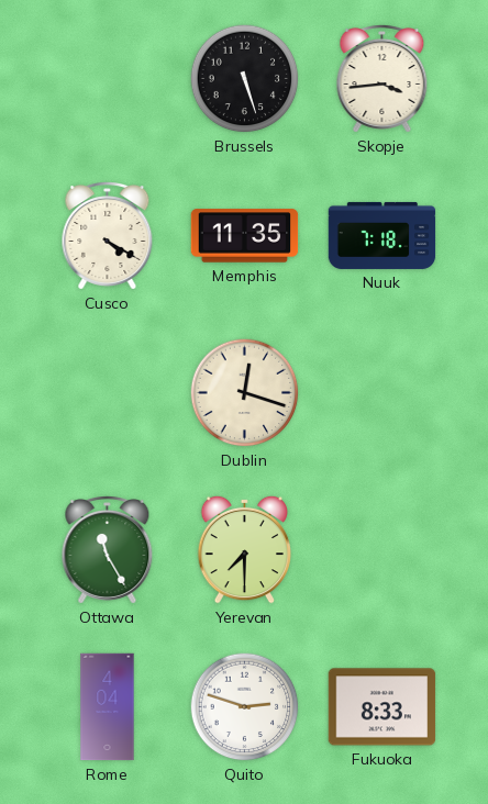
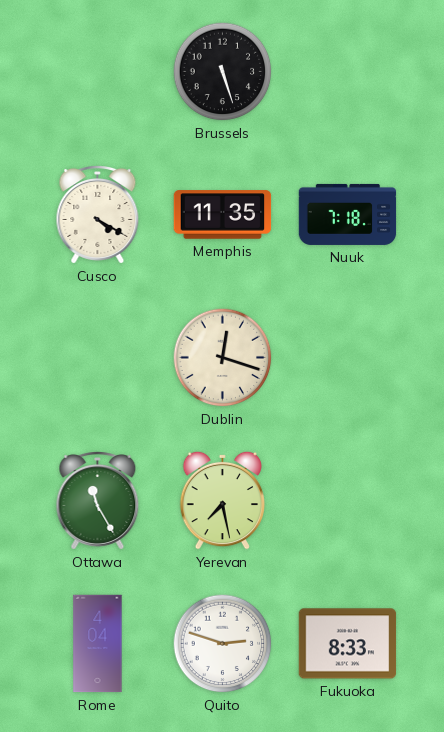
Skopje: 3:44 -> none
Yerevan: 7:30 -> 7:28
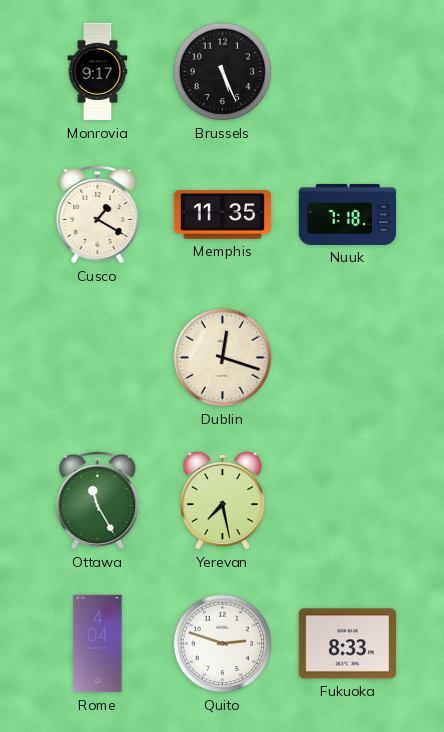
Monrovia: none -> 9:17
Brussels: 5:27 -> 5:26
Cusco: 4:20 -> 1:20
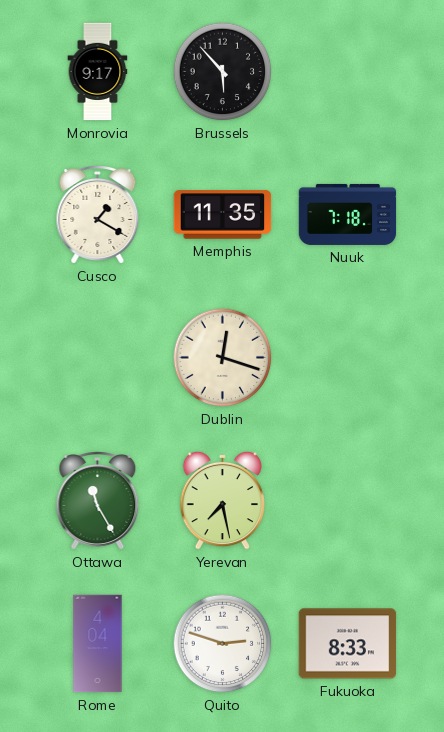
Brussels: 5:26 -> 5:53
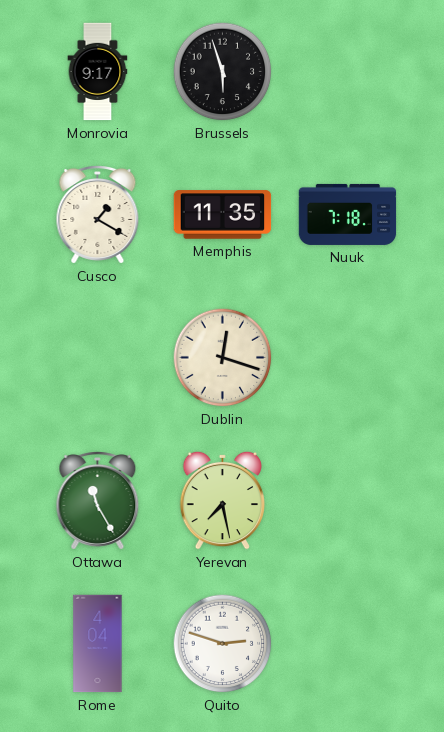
Brussels: 5:53 -> 5:57
Fukuoka: 8:33 -> none
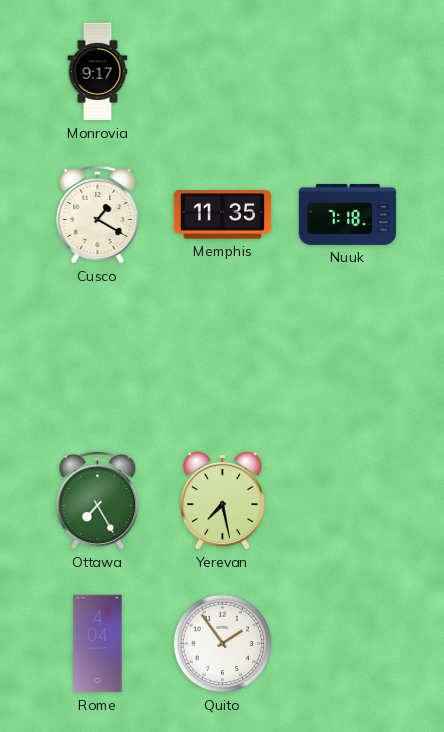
Brussels: 5:57 -> none
Dublin: 12:18 -> none
Ottawa: 11:25 -> 7:25
Quito: 2:48 -> 1:54
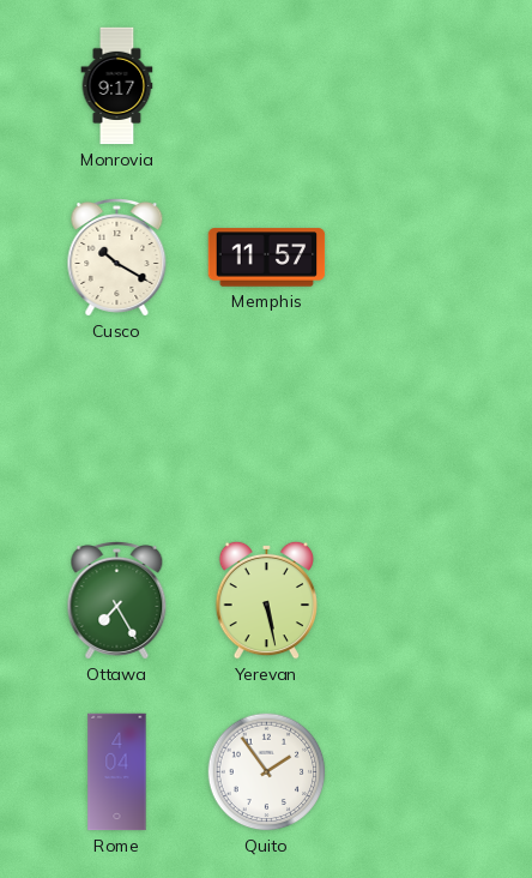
Cusco: 1:20 -> 10:20
Memphis: 11:35 -> 11:57
Nuuk: 7:18 -> none
Yerevan: 7:28 -> 5:28
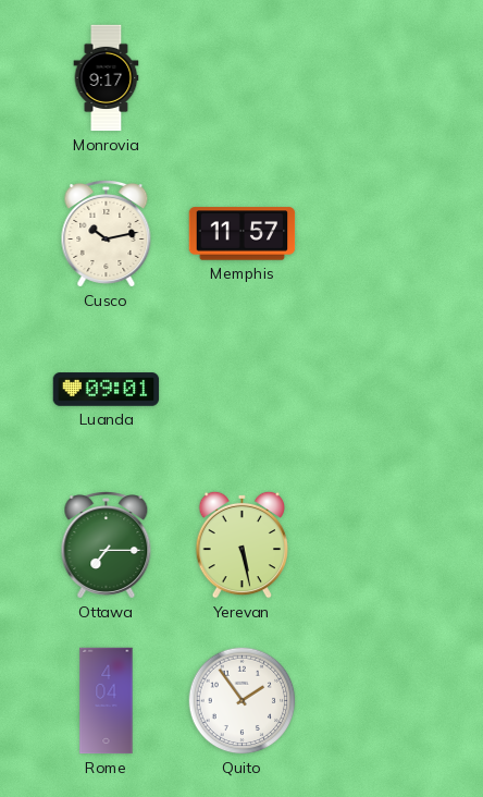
Cusco: 10:20 -> 10:13
Luanda: none -> 09:01
Ottawa: 7:25 -> 7:15
